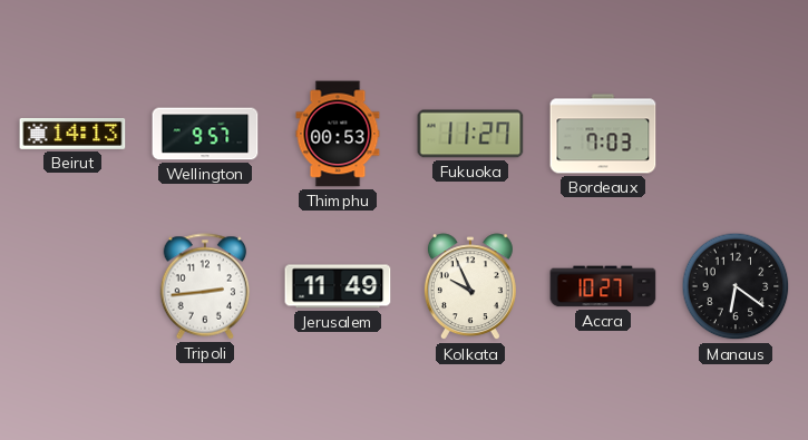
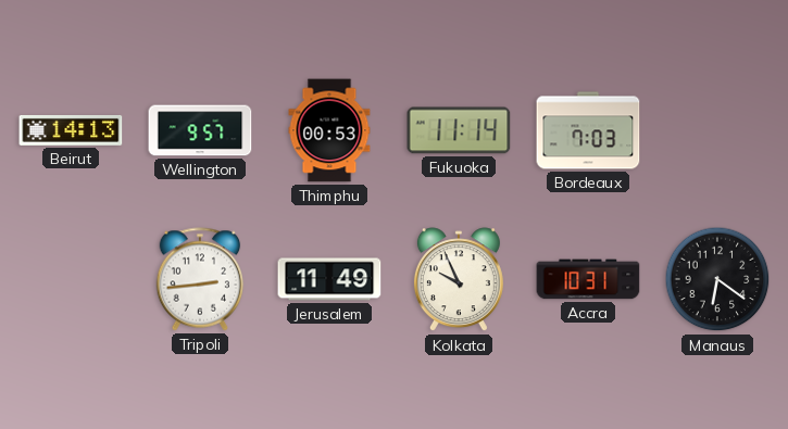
Fukuoka: 11:27 -> 11:14
Accra: 10:27 -> 10:31
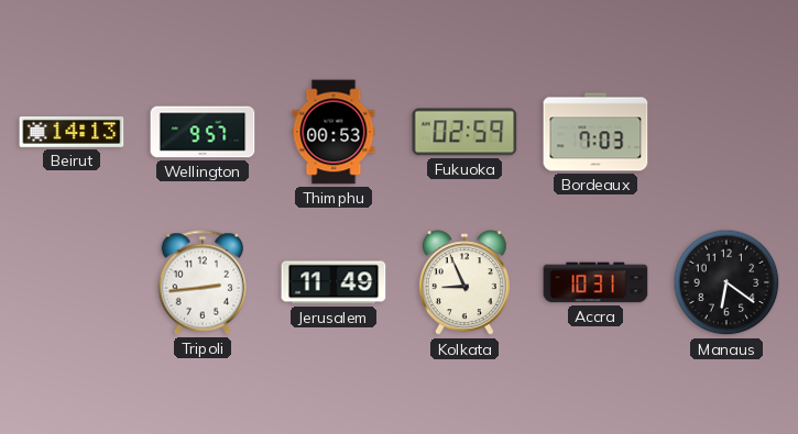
Fukuoka: 11:14 -> 02:59
Kolkata: 9:56 -> 8:56
